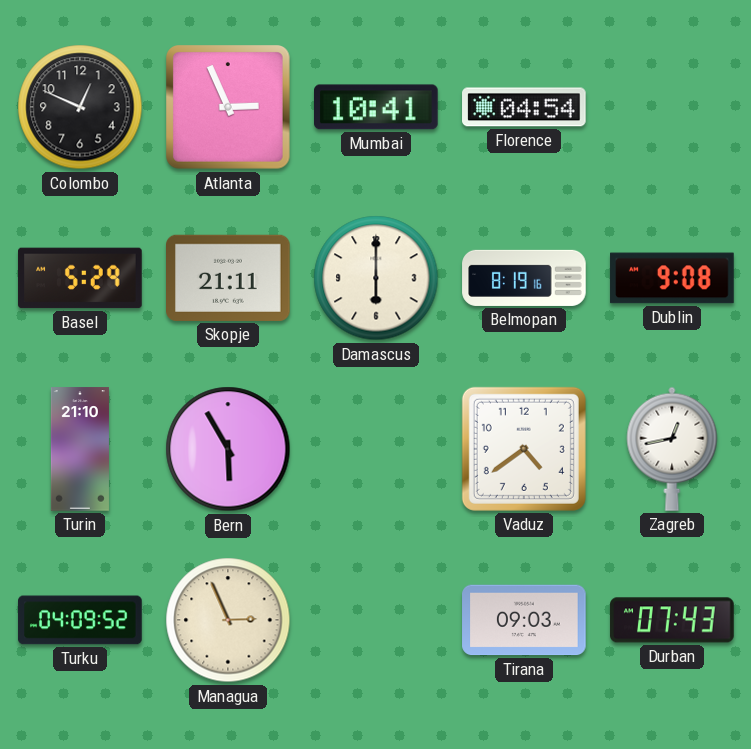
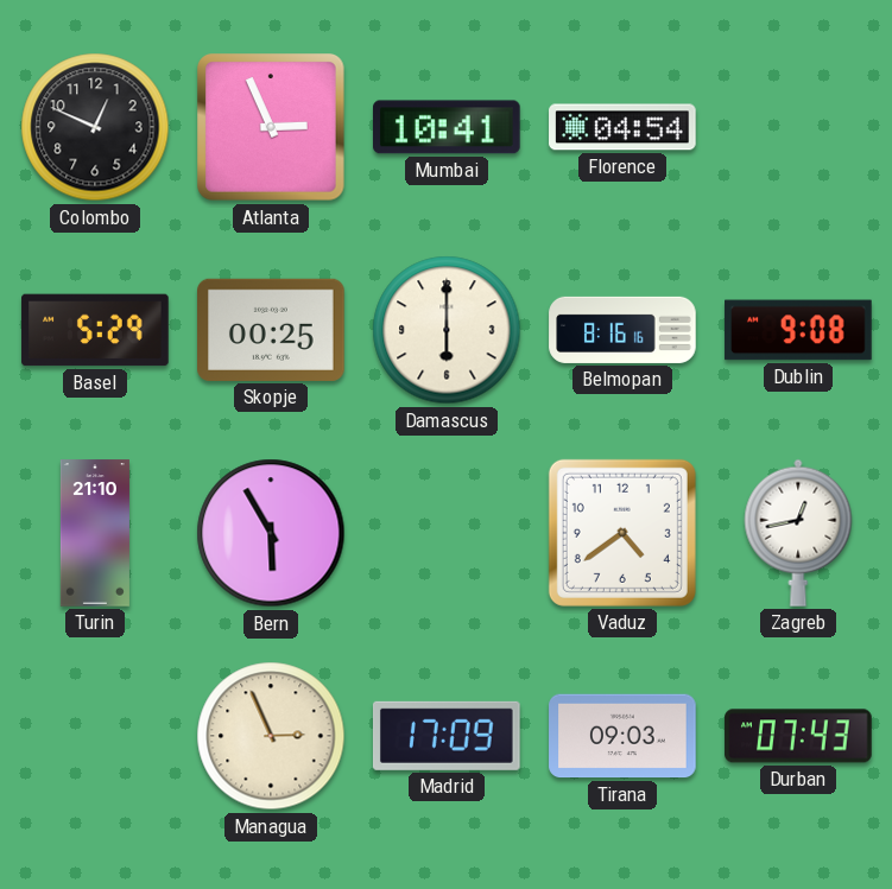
Skopje: 21:11 -> 00:25
Belmopan: 8:19 -> 8:16
Turku: 04:09 -> none
Madrid: none -> 17:09
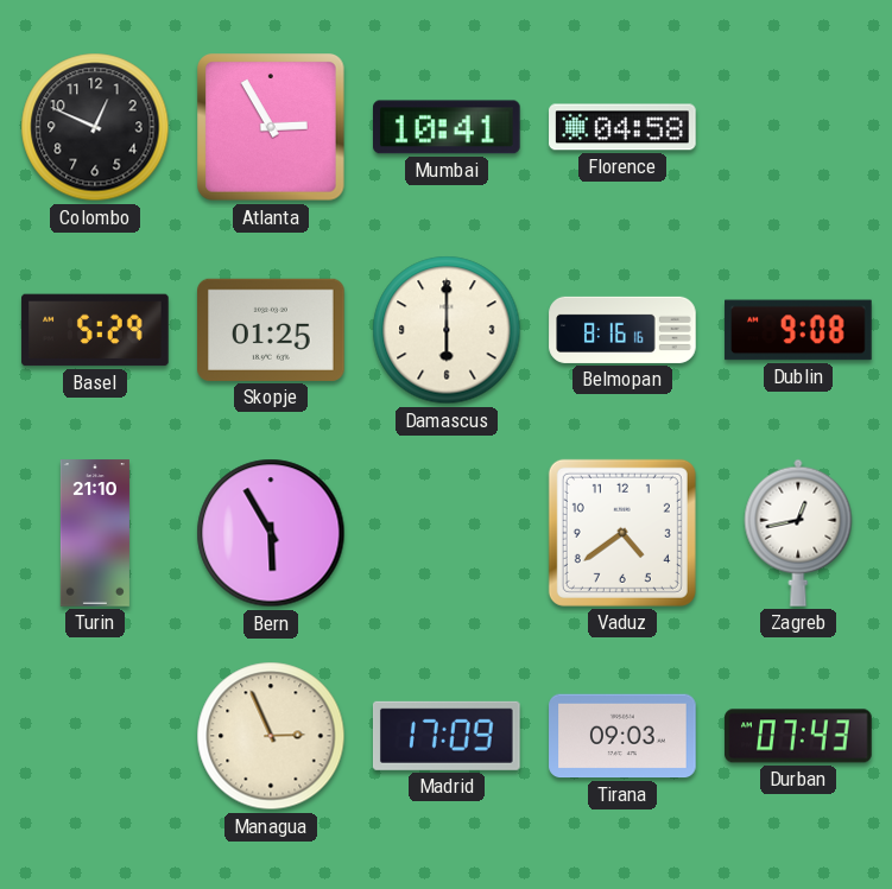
Atlanta: 2:56 -> 2:55
Florence: 04:54 -> 04:58
Skopje: 00:25 -> 01:25
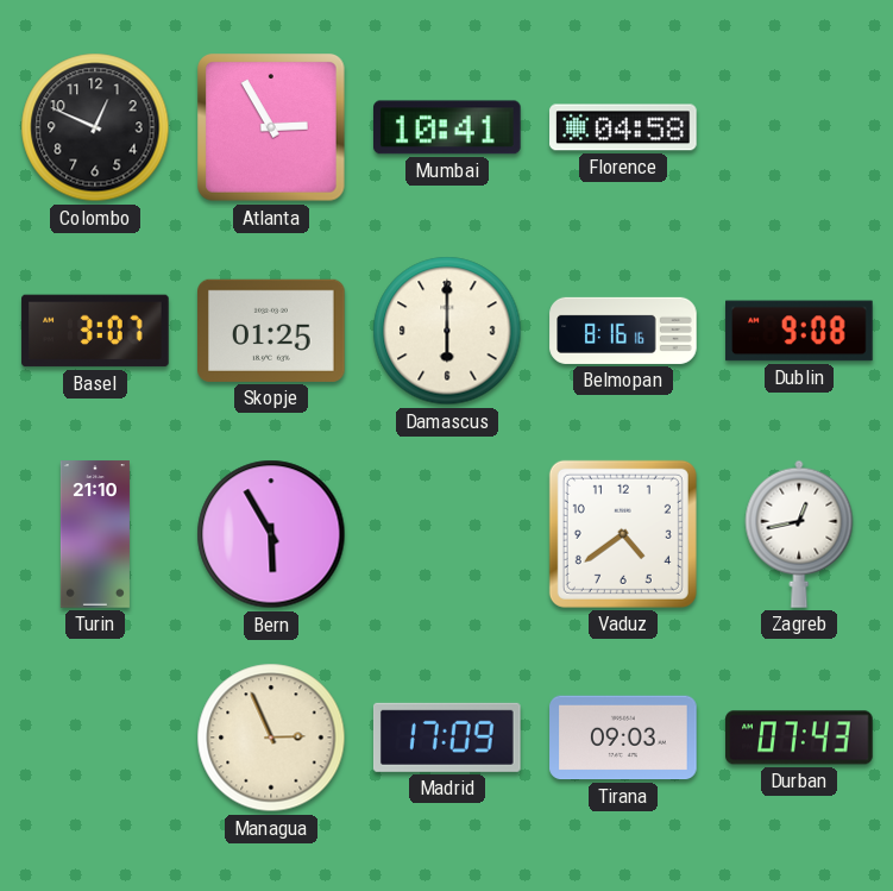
Basel: 5:29 -> 3:07
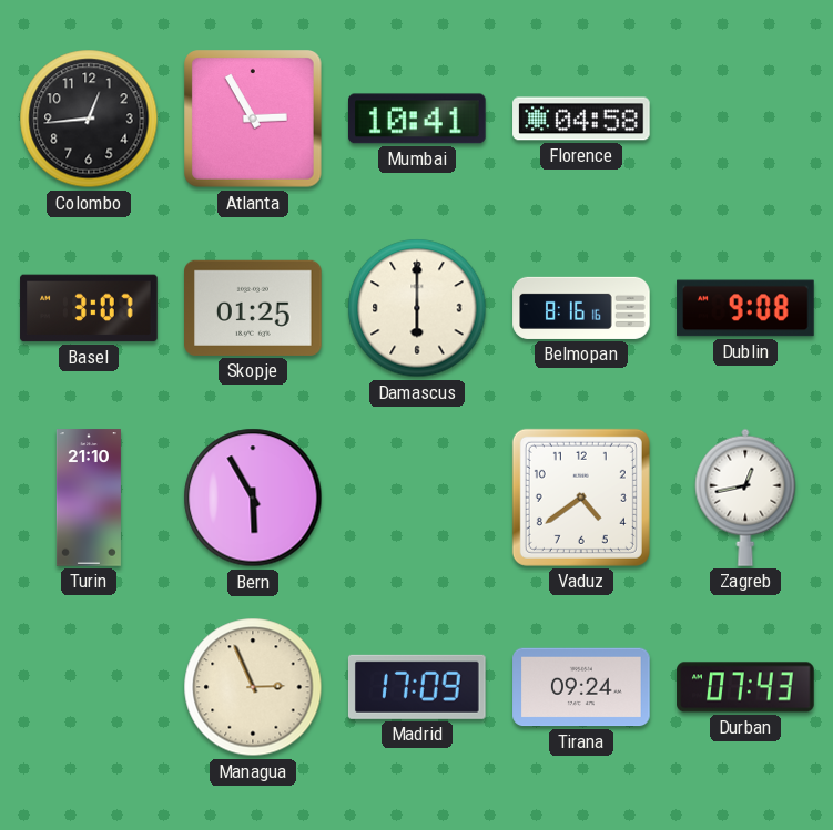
Colombo: 12:49 -> 12:44
Tirana: 09:03 -> 09:24
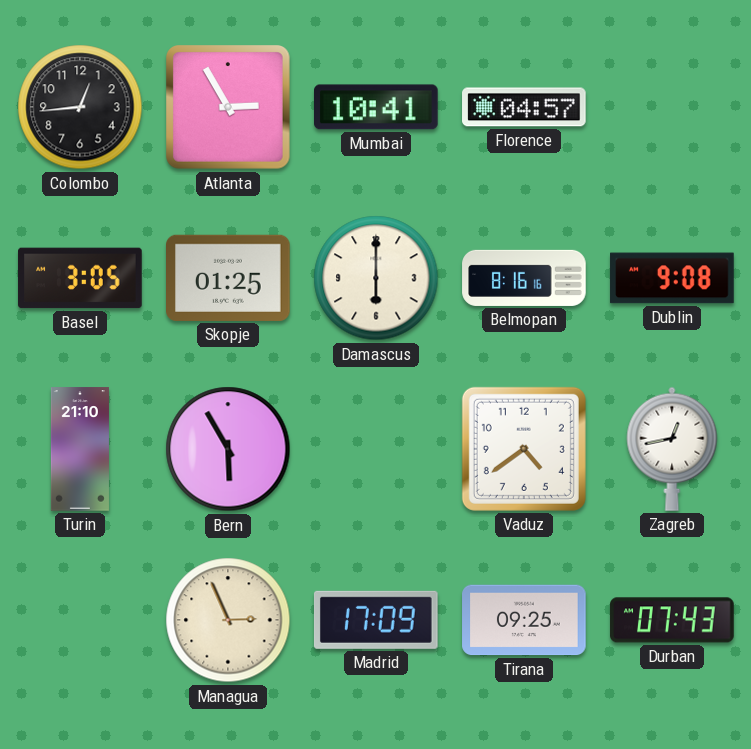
Florence: 04:58 -> 04:57
Basel: 3:07 -> 3:05
Tirana: 09:24 -> 09:25
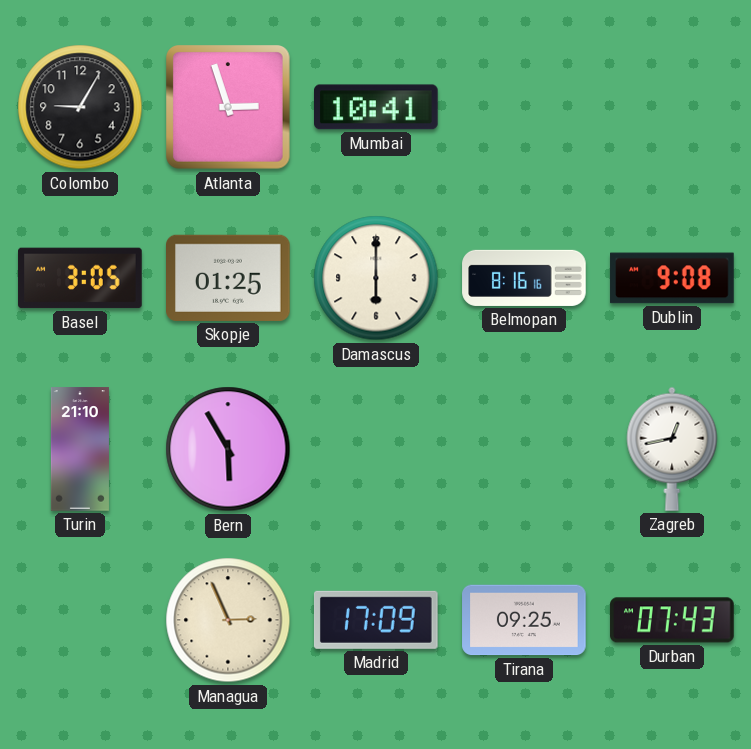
Colombo: 12:44 -> 9:05
Atlanta: 2:55 -> 2:57
Florence: 04:57 -> none
Vaduz: 4:39 -> none
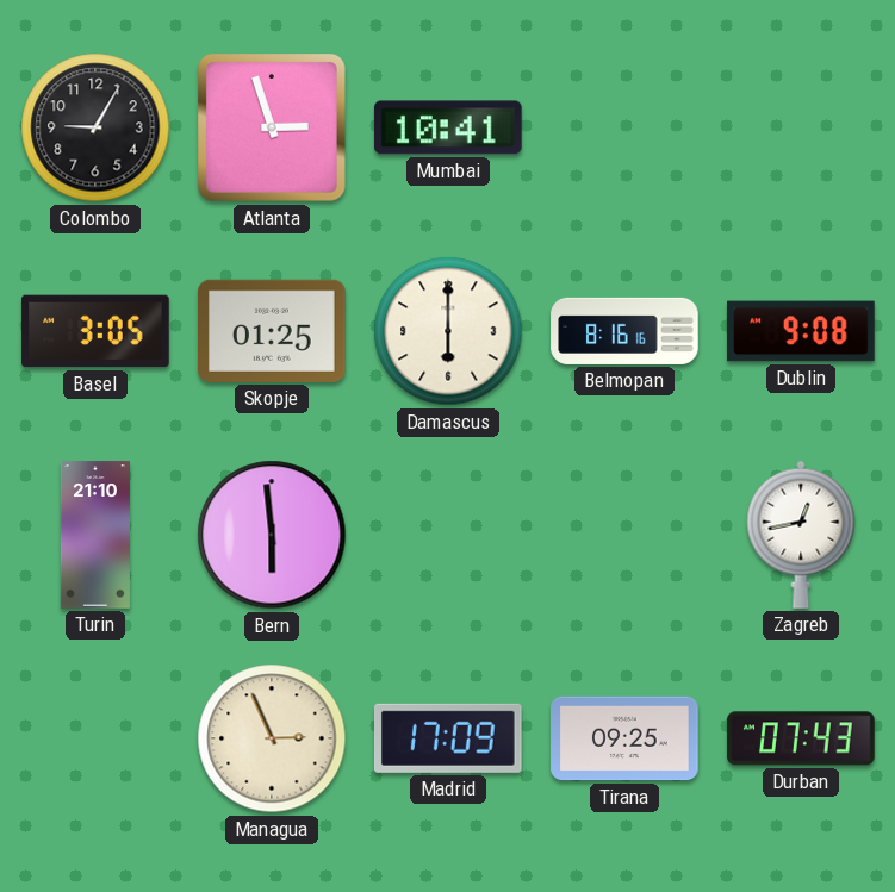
Bern: 5:55 -> 5:59
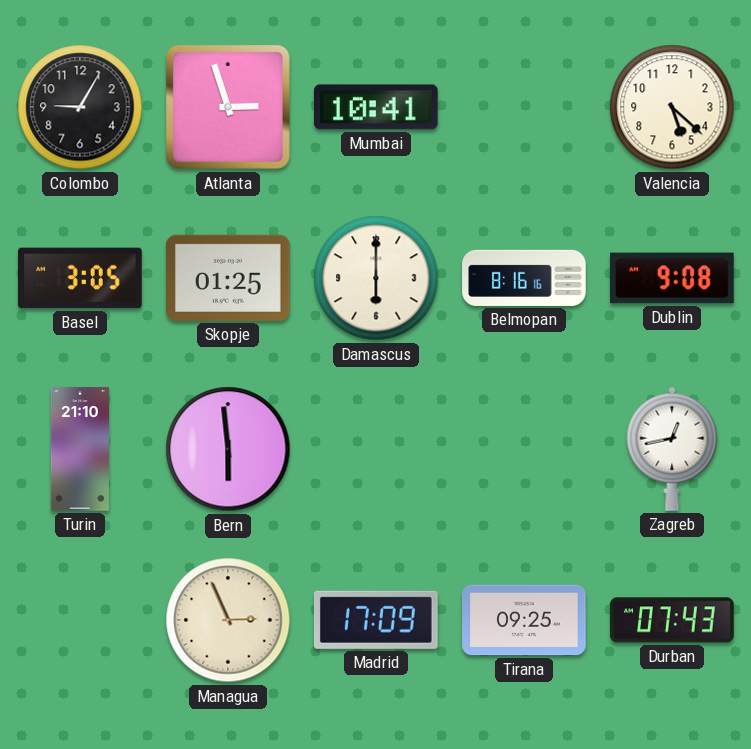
Valencia: none -> 5:22
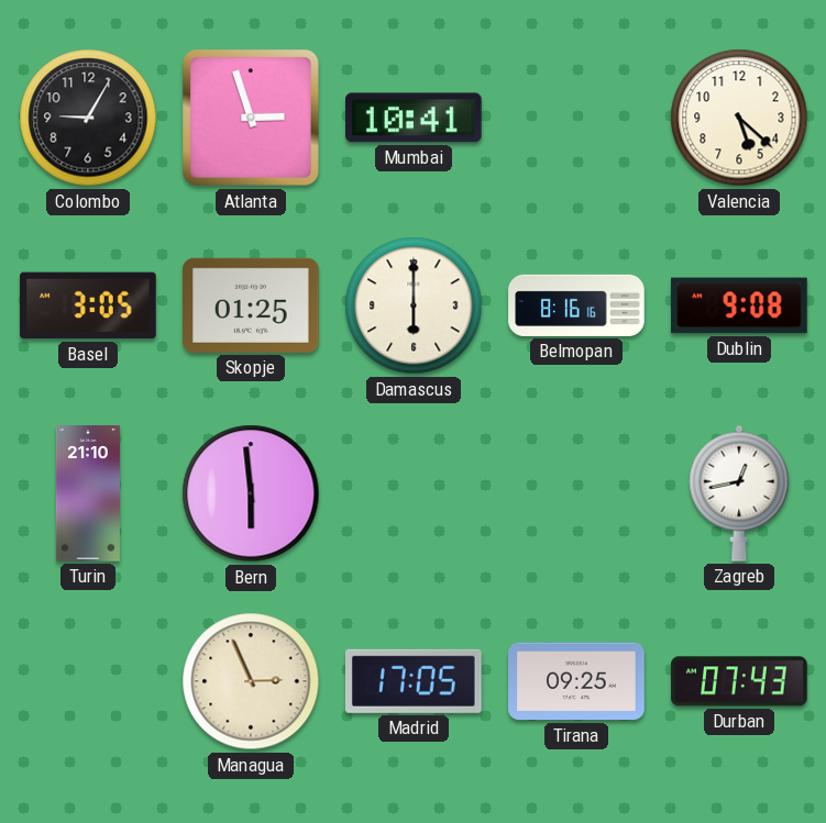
Madrid: 17:09 -> 17:05
